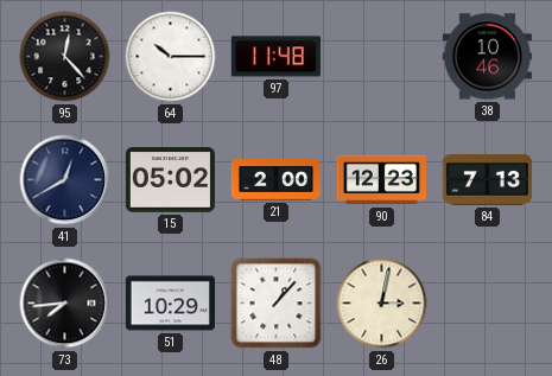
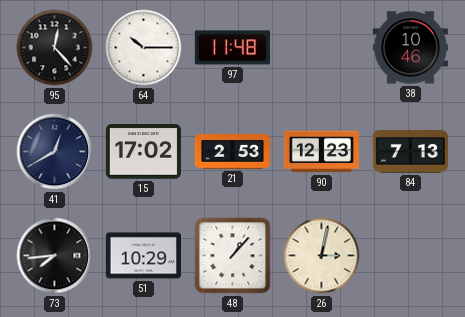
15: 05:02 -> 17:02
21: 2:00 -> 2:53
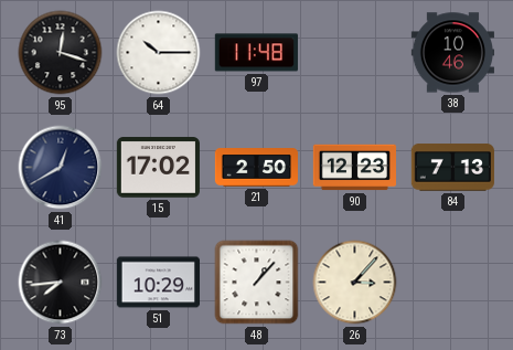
95: 12:23 -> 12:18
21: 2:53 -> 2:50
26: 3:02 -> 3:07
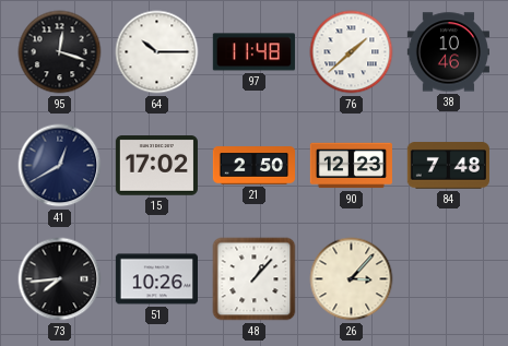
76: none -> 1:38
84: 7:13 -> 7:48
51: 10:29 -> 10:26
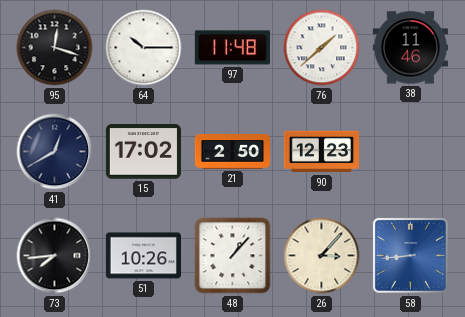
38: 10:46 -> 11:46
84: 7:48 -> none
58: none -> 8:44
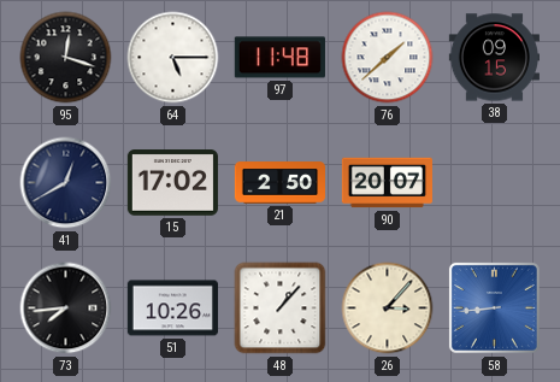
64: 10:15 -> 5:15
38: 11:46 -> 09:15
90: 12:23 -> 20:07
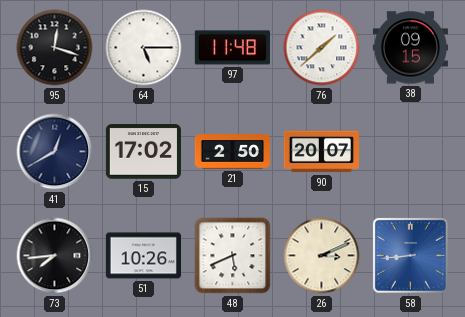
48: 1:07 -> 5:41
26: 3:07 -> 3:11
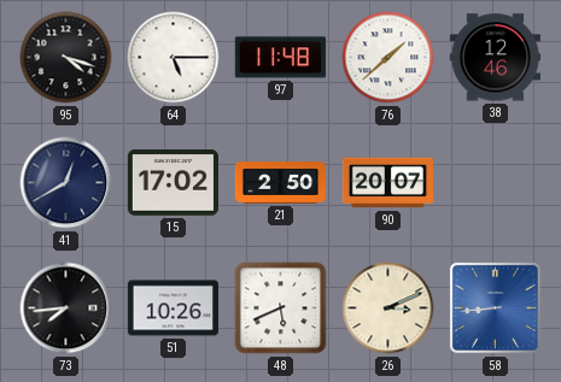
95: 12:18 -> 4:18
38: 09:15 -> 12:46
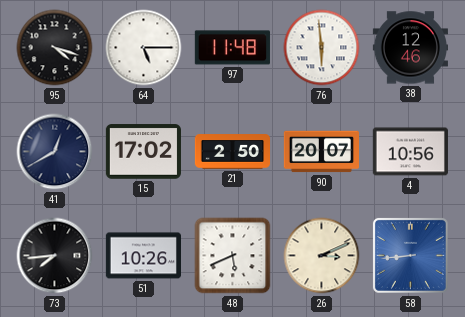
76: 1:38 -> 5:59
4: none -> 10:56
